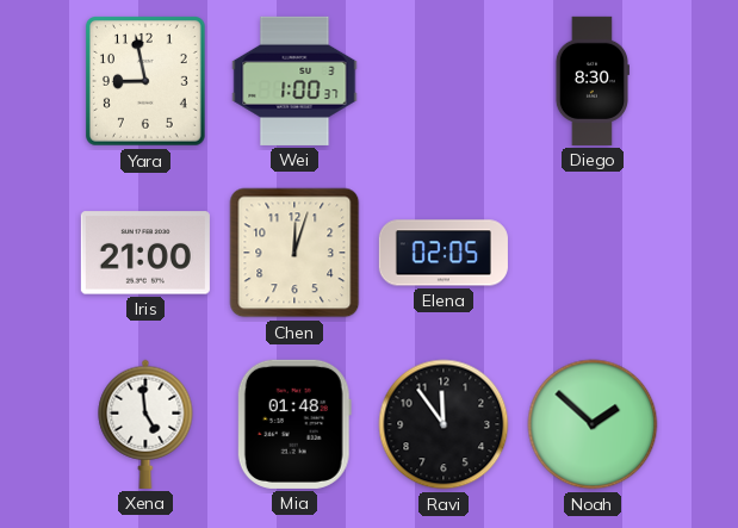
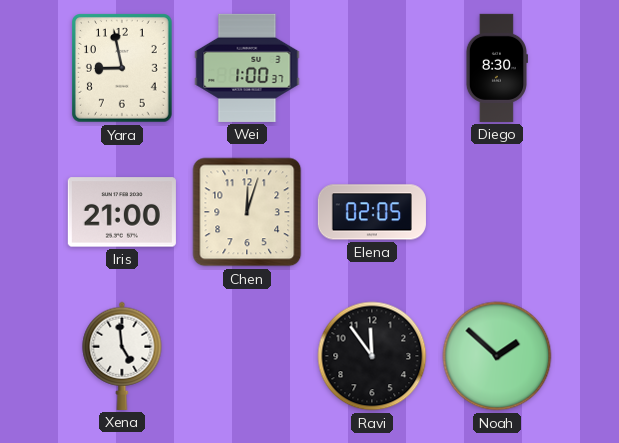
Mia: 01:48 -> none
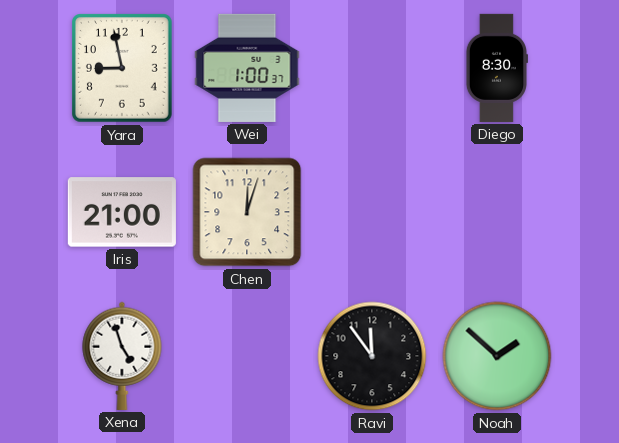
Elena: 02:05 -> none
Xena: 4:59 -> 4:57
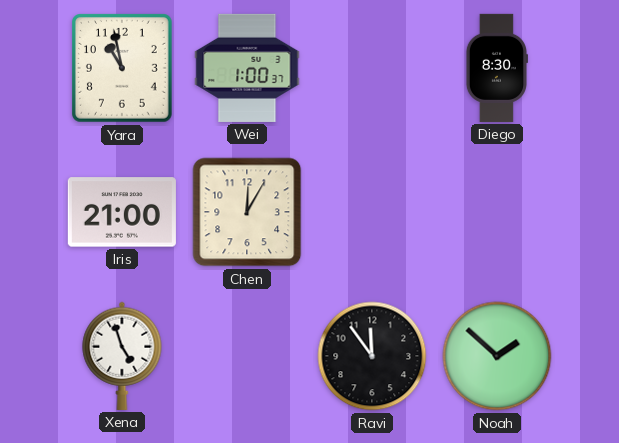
Yara: 8:58 -> 10:58
Chen: 12:03 -> 12:05
